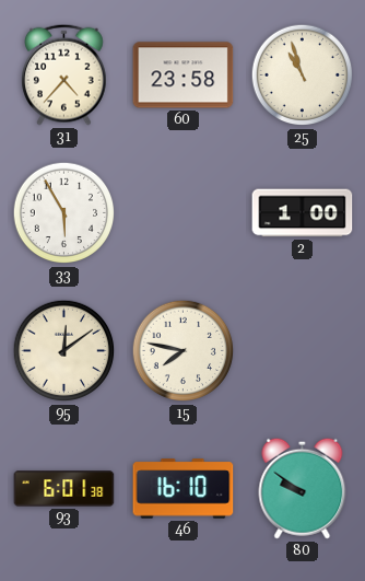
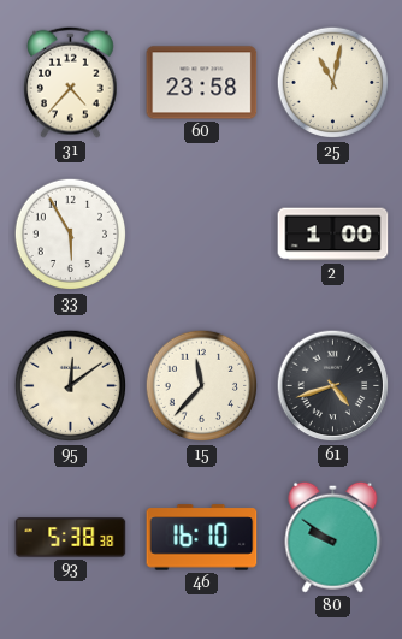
25: 10:57 -> 11:02
15: 7:47 -> 11:37
61: none -> 4:42
93: 6:01 -> 5:38
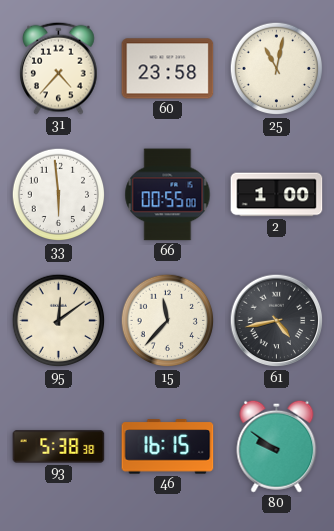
33: 5:55 -> 5:59
66: none -> 00:55
61: 4:42 -> 4:43
46: 16:10 -> 16:15
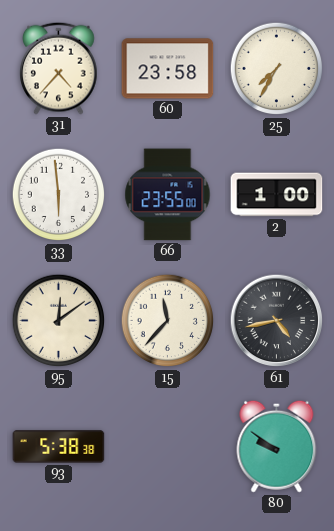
25: 11:02 -> 7:35
66: 00:55 -> 23:55
46: 16:15 -> none
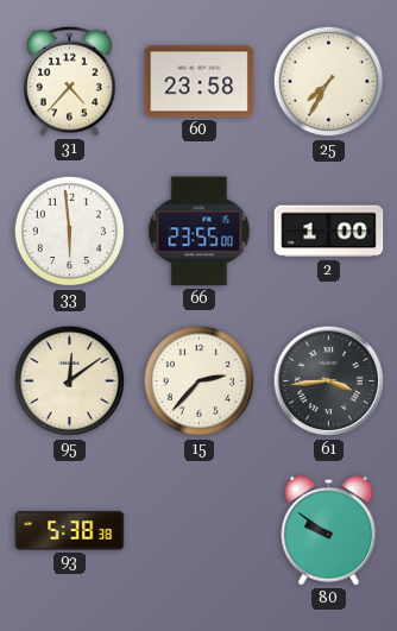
15: 11:37 -> 2:37
61: 4:43 -> 3:44
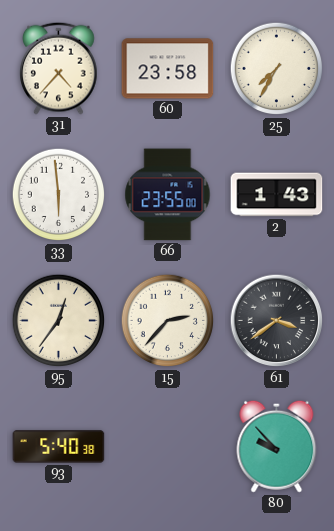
2: 1:00 -> 1:43
95: 12:09 -> 12:36
61: 3:44 -> 3:39
93: 5:38 -> 5:40
80: 9:51 -> 9:53
